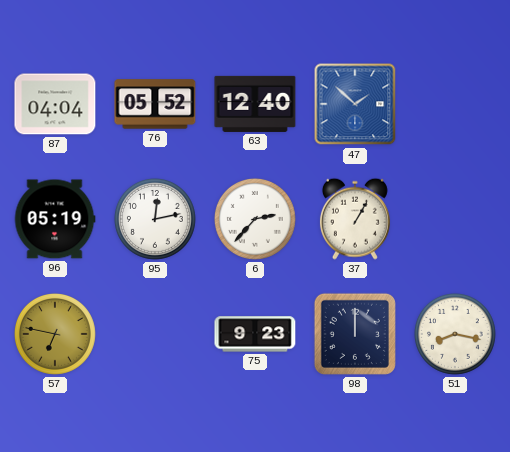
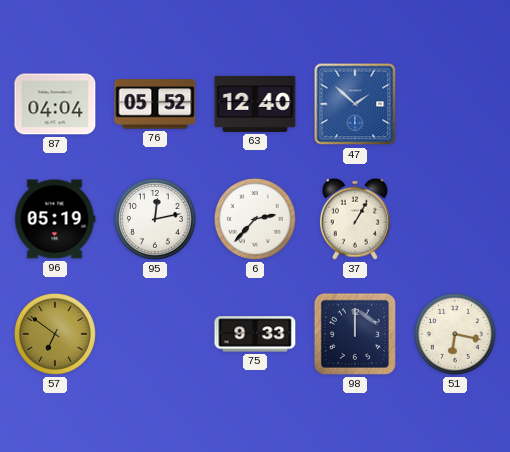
57: 6:47 -> 6:51
75: 9:23 -> 9:33
51: 8:17 -> 6:17
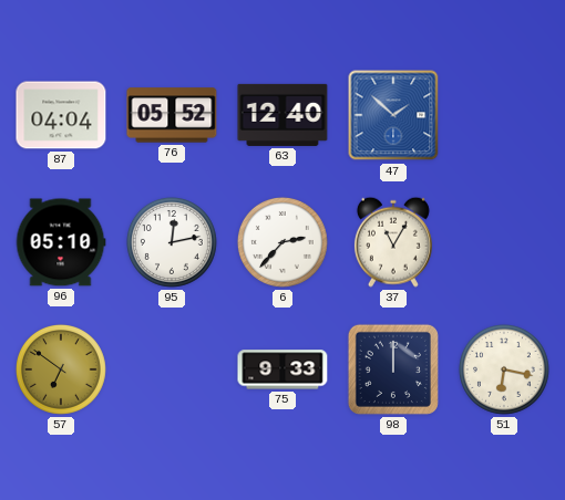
96: 05:19 -> 05:10
37: 1:05 -> 11:05
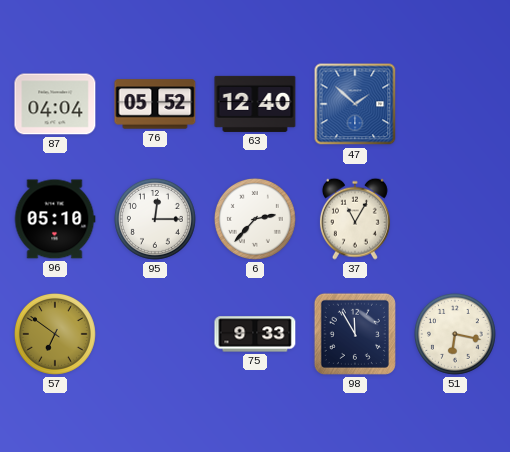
95: 12:13 -> 12:15
98: 12:00 -> 11:55
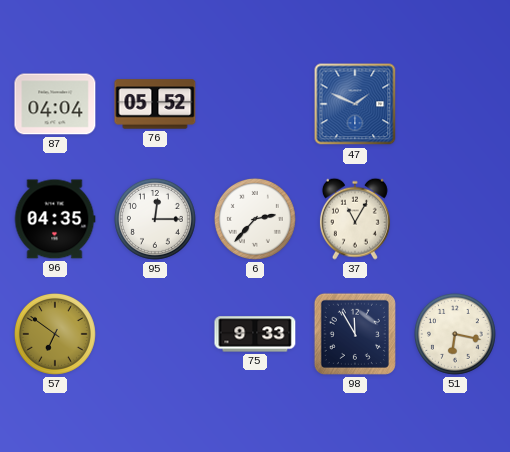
63: 12:40 -> none
47: 1:52 -> 1:49
96: 05:10 -> 04:35
